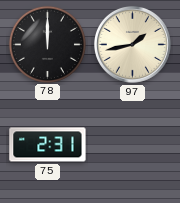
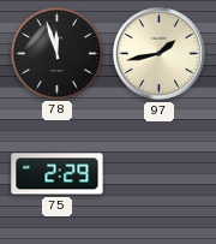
78: 12:00 -> 11:57
75: 2:31 -> 2:29
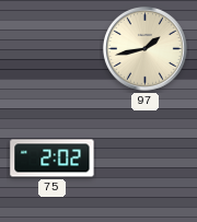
78: 11:57 -> none
75: 2:29 -> 2:02
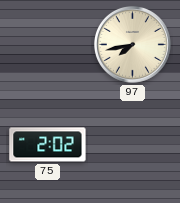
97: 1:43 -> 7:43
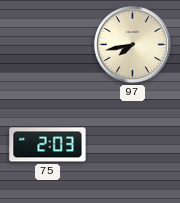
75: 2:02 -> 2:03
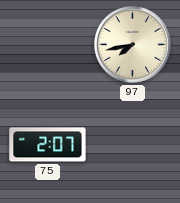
75: 2:03 -> 2:07
